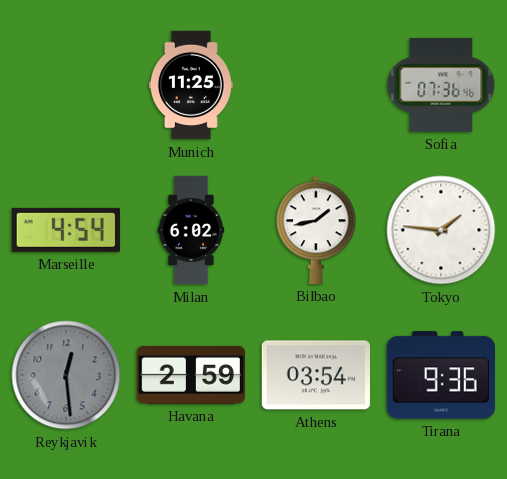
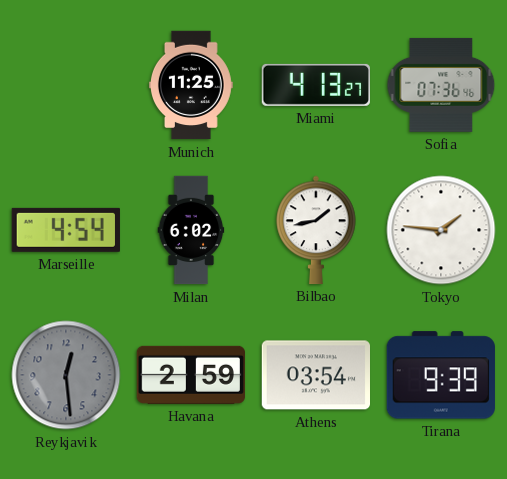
Miami: none -> 4:13
Tirana: 9:36 -> 9:39
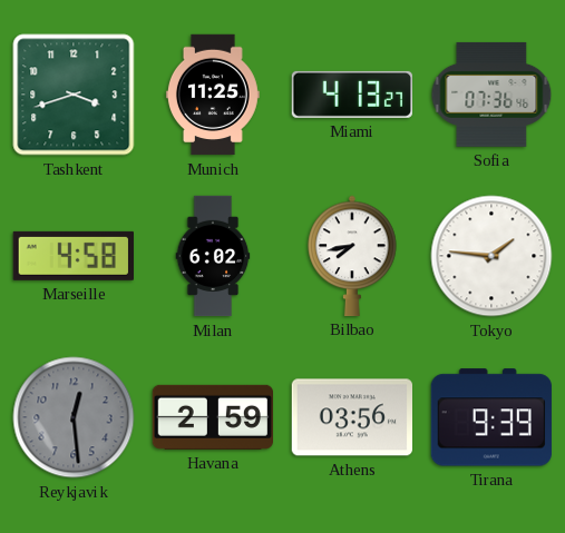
Tashkent: none -> 3:42
Marseille: 4:54 -> 4:58
Bilbao: 1:43 -> 7:43
Athens: 03:54 -> 03:56
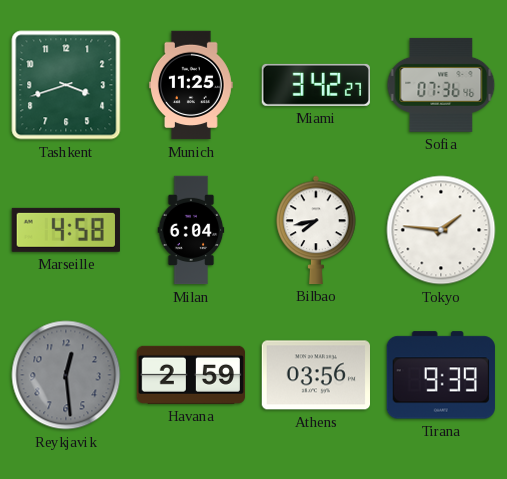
Miami: 4:13 -> 3:42
Milan: 6:02 -> 6:04
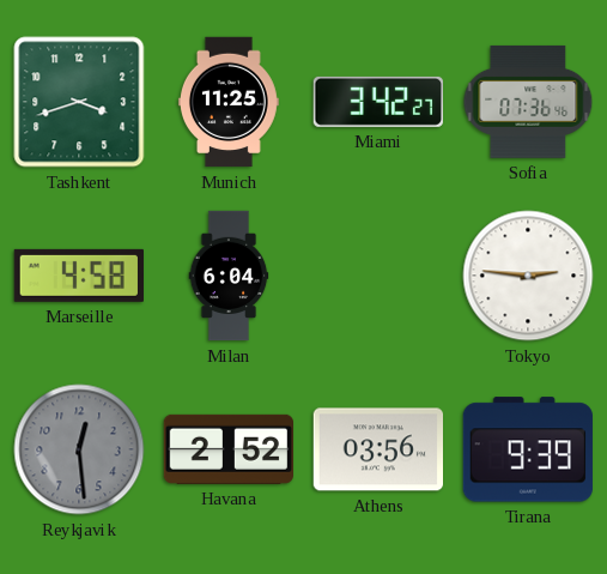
Bilbao: 7:43 -> none
Tokyo: 1:46 -> 2:46
Havana: 2:59 -> 2:52
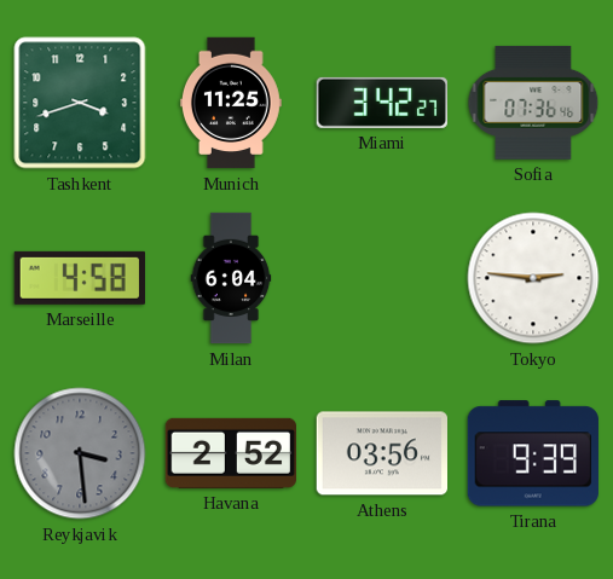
Reykjavik: 12:29 -> 3:29
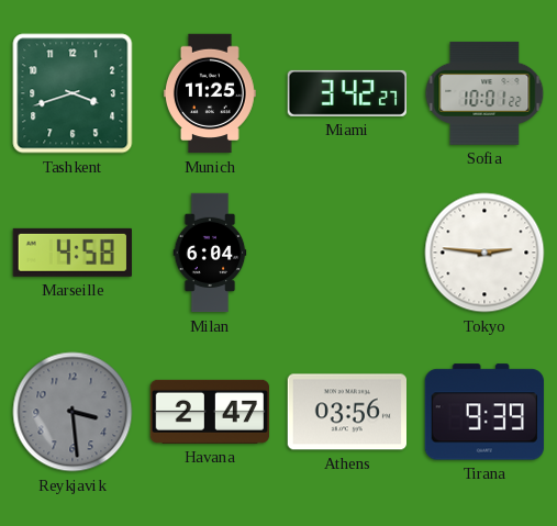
Sofia: 07:36 -> 10:01
Havana: 2:52 -> 2:47
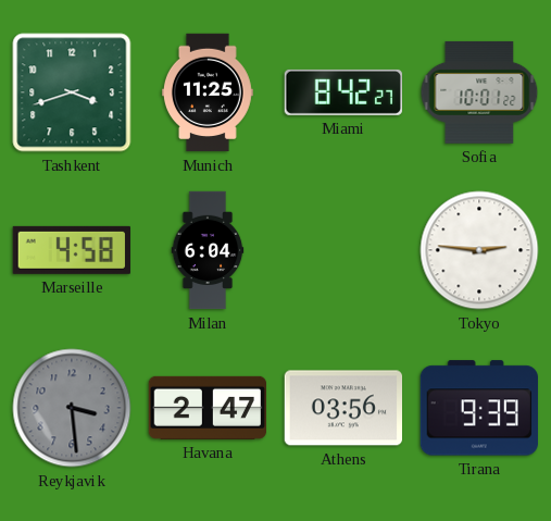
Miami: 3:42 -> 8:42
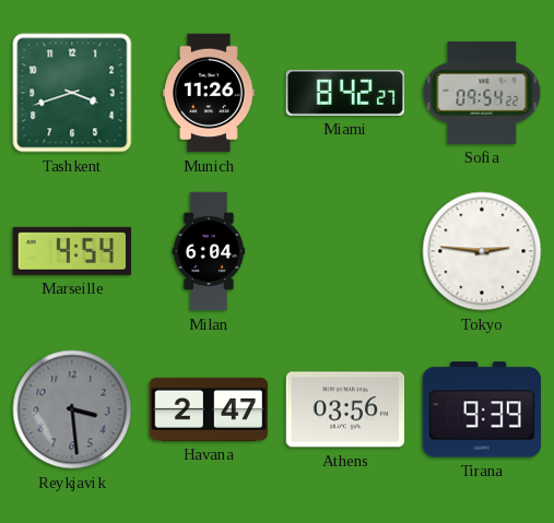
Munich: 11:25 -> 11:26
Sofia: 10:01 -> 09:54
Marseille: 4:58 -> 4:54
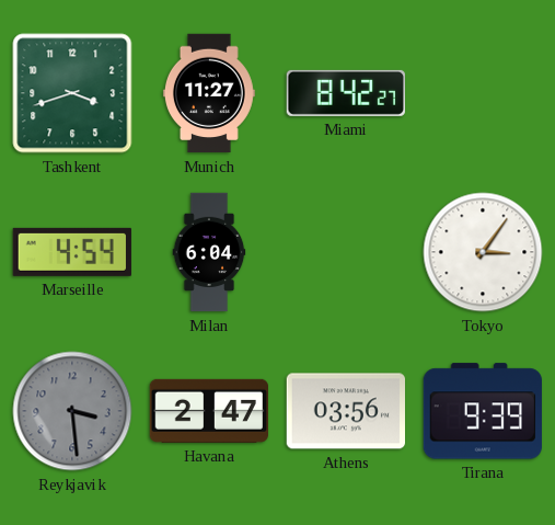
Munich: 11:26 -> 11:27
Sofia: 09:54 -> none
Tokyo: 2:46 -> 3:06
